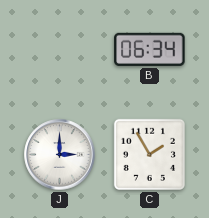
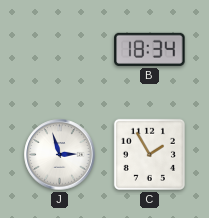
B: 06:34 -> 18:34
J: 3:00 -> 2:57
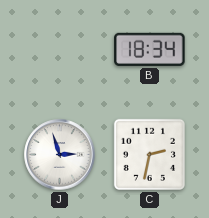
C: 1:55 -> 2:32
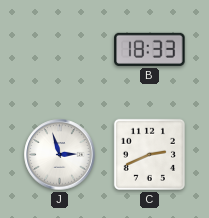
B: 18:34 -> 18:33
C: 2:32 -> 2:41
